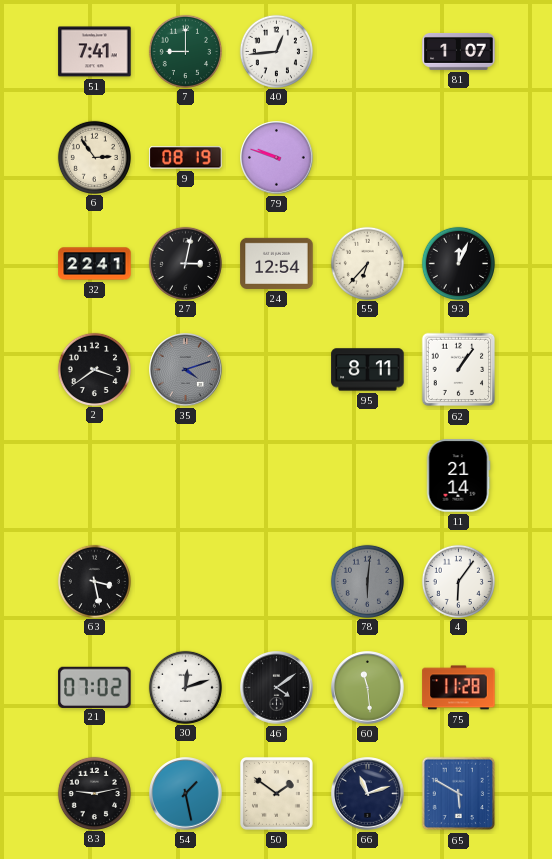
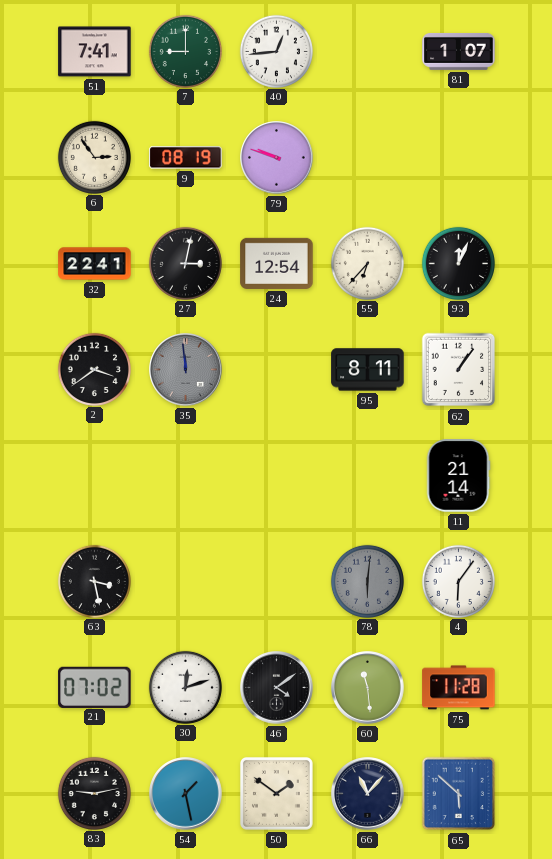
35: 4:12 -> 11:59
66: 11:12 -> 11:07
65: 5:50 -> 5:52
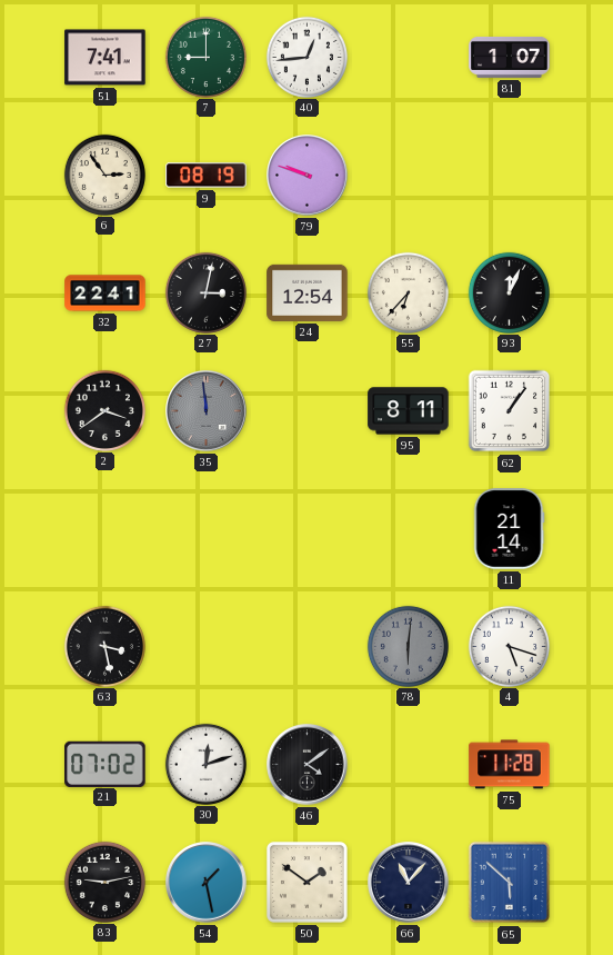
4: 6:06 -> 5:18
60: 11:29 -> none
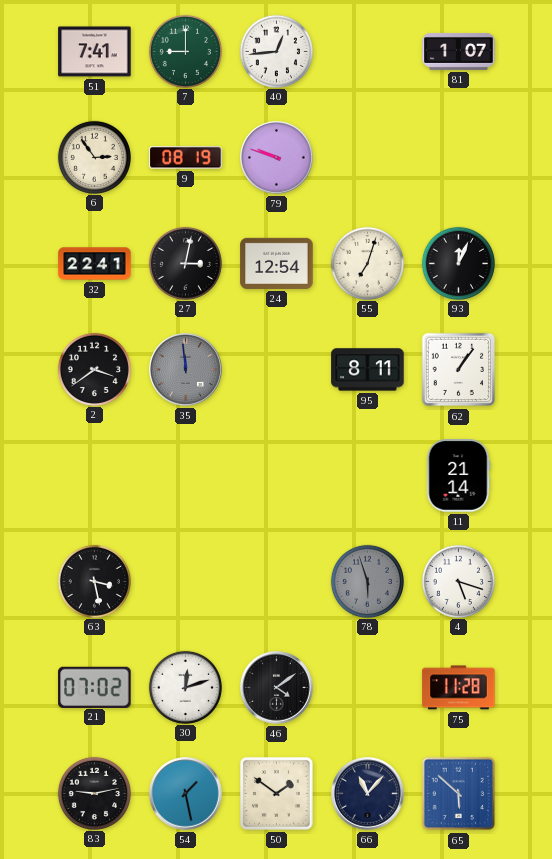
55: 6:37 -> 7:03
78: 6:01 -> 5:57
